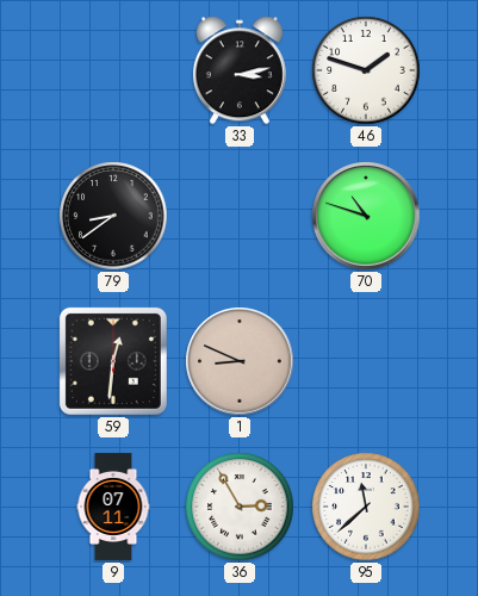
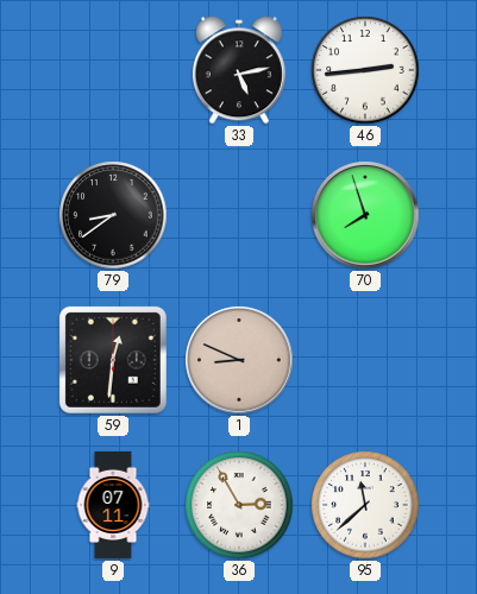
33: 3:13 -> 5:13
46: 1:48 -> 2:44
70: 10:48 -> 7:57
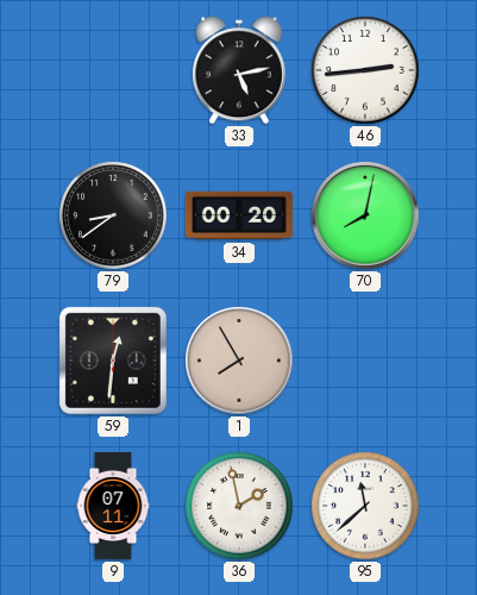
34: none -> 00:20
70: 7:57 -> 8:02
1: 8:49 -> 7:55
36: 2:55 -> 1:58
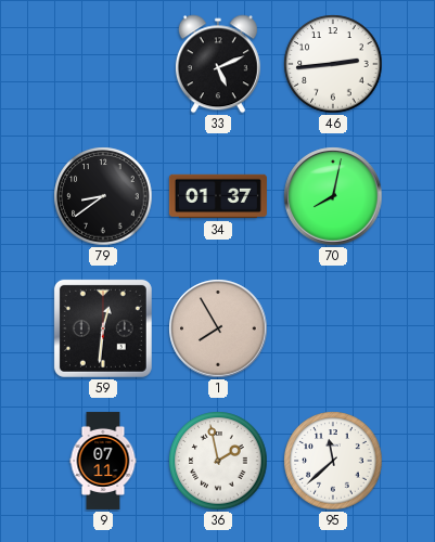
33: 5:13 -> 5:11
34: 00:20 -> 01:37
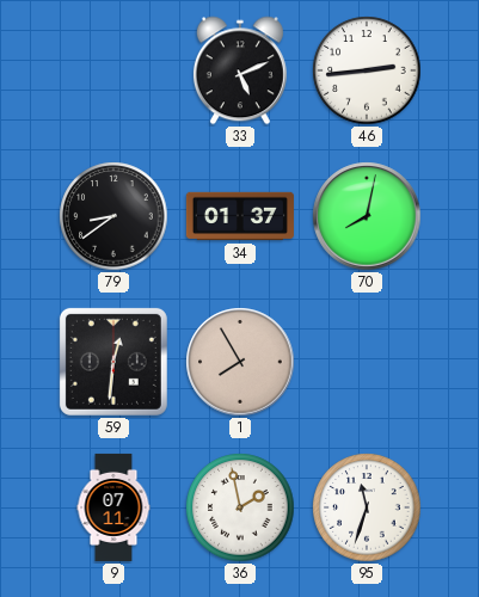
95: 11:38 -> 11:33
